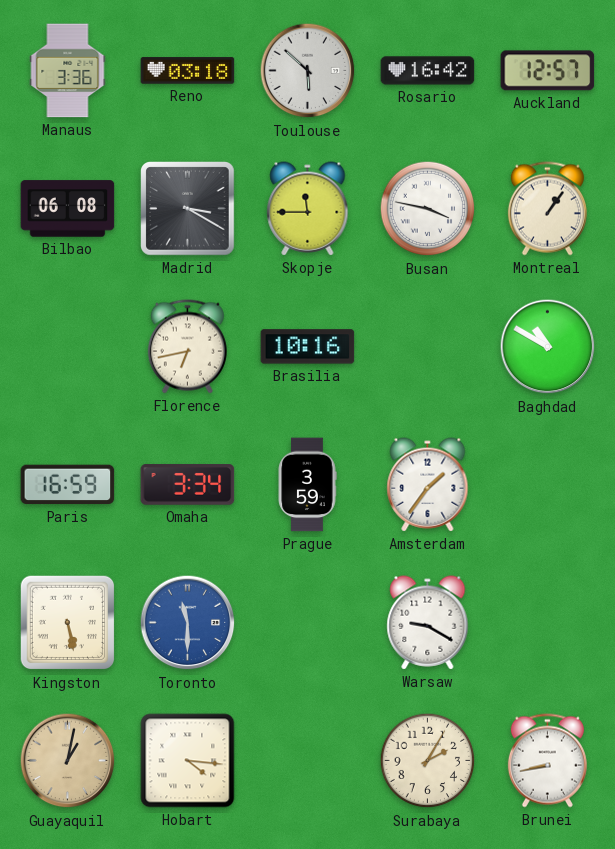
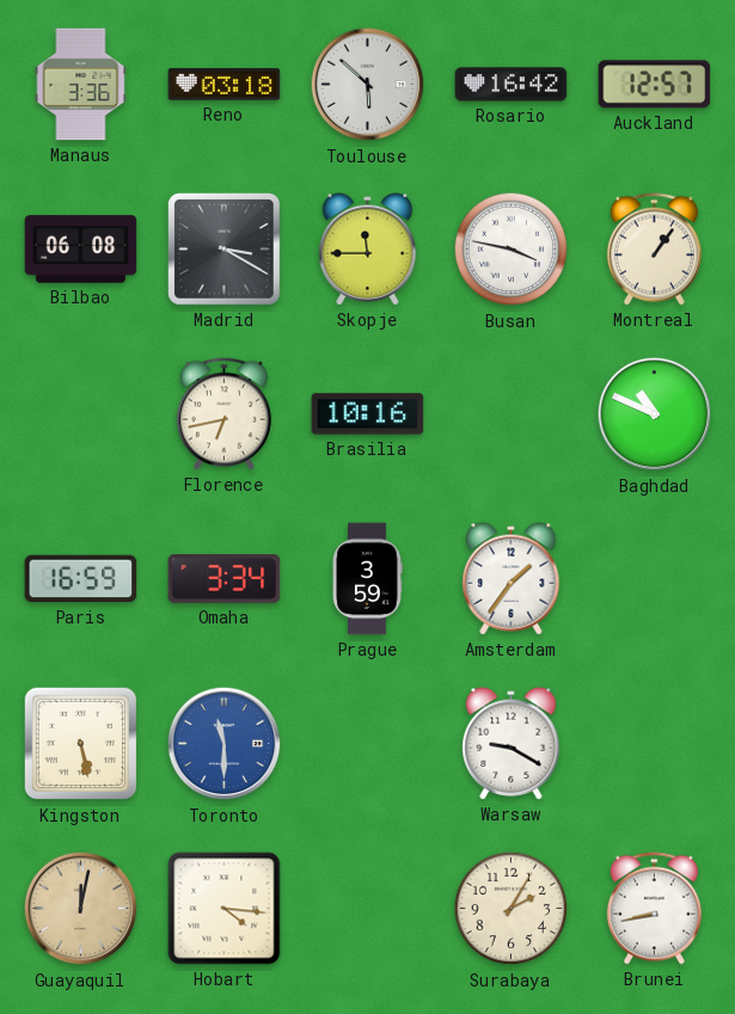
Baghdad: 10:50 -> 10:49
Guayaquil: 1:02 -> 12:02
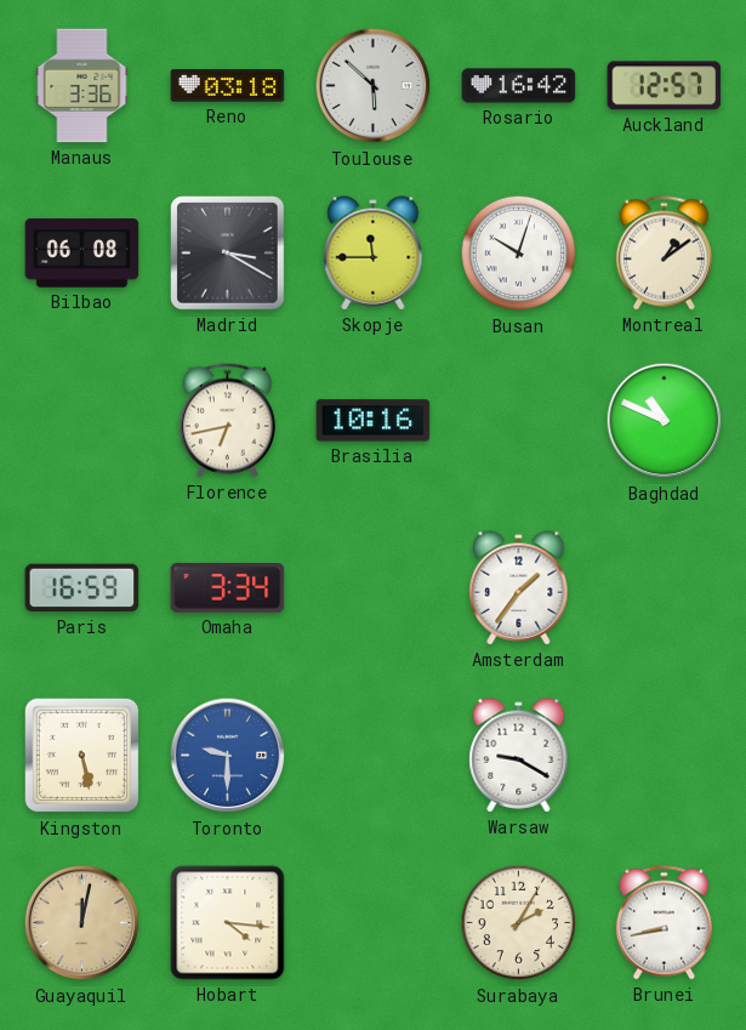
Busan: 3:47 -> 10:03
Montreal: 1:06 -> 1:09
Prague: 3:59 -> none
Toronto: 11:30 -> 9:30
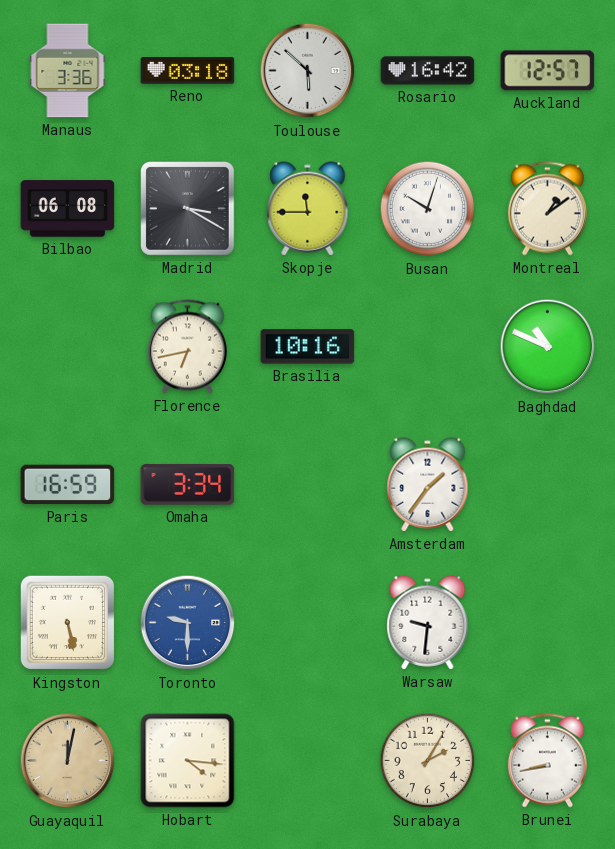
Warsaw: 9:20 -> 9:31
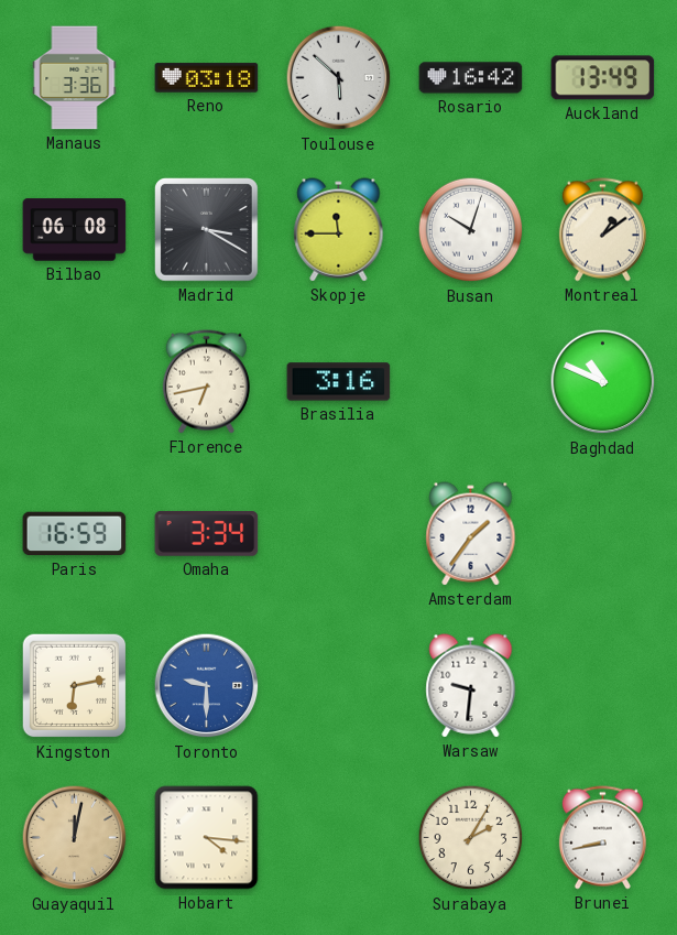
Auckland: 12:57 -> 13:49
Brasilia: 10:16 -> 3:16
Kingston: 5:28 -> 6:13
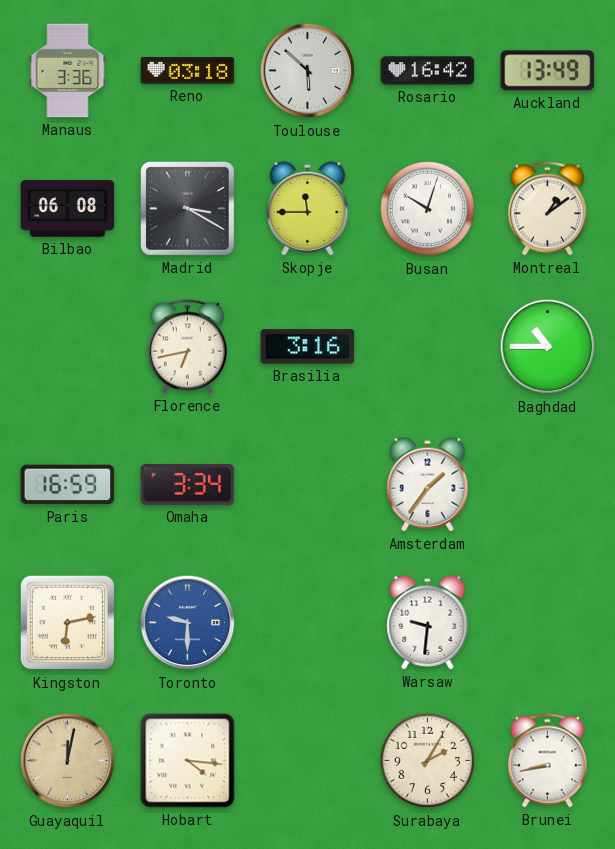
Baghdad: 10:49 -> 10:45
